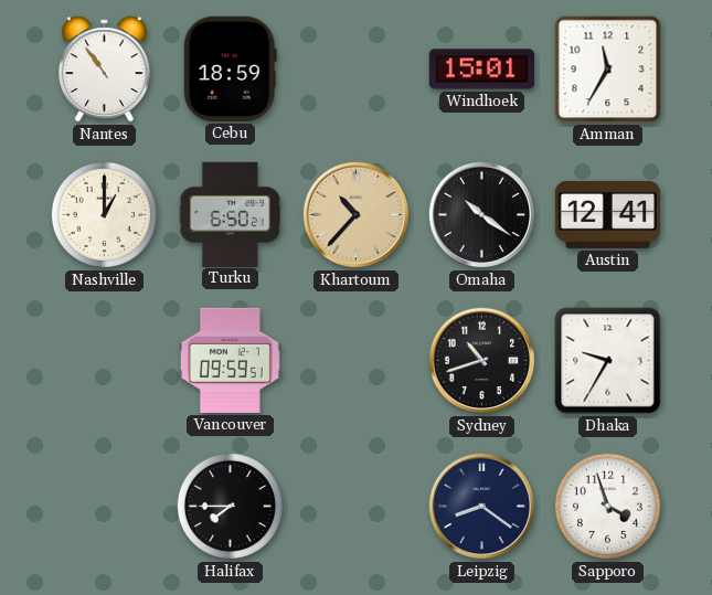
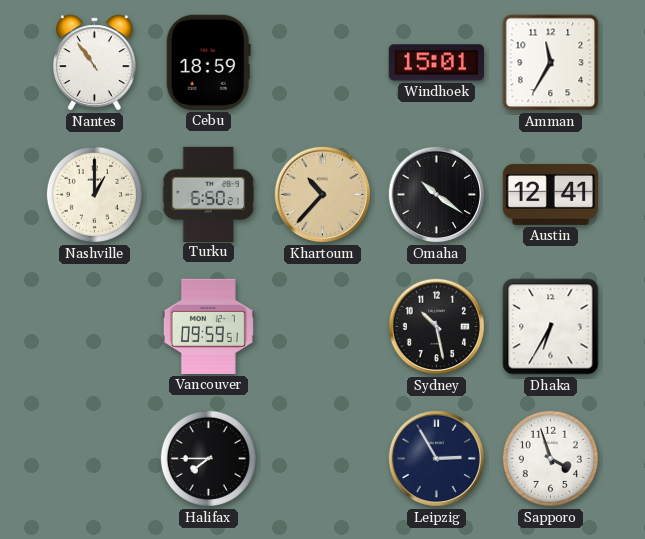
Sydney: 10:42 -> 10:28
Dhaka: 9:35 -> 6:35
Leipzig: 8:21 -> 2:55
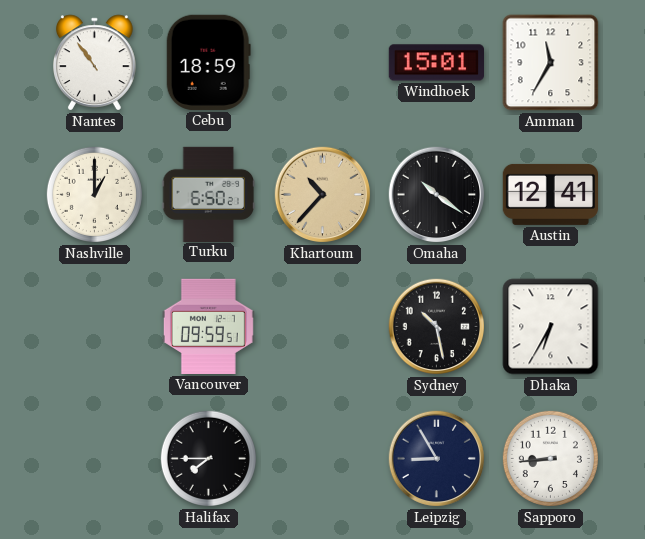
Leipzig: 2:55 -> 8:55
Sapporo: 3:57 -> 8:44
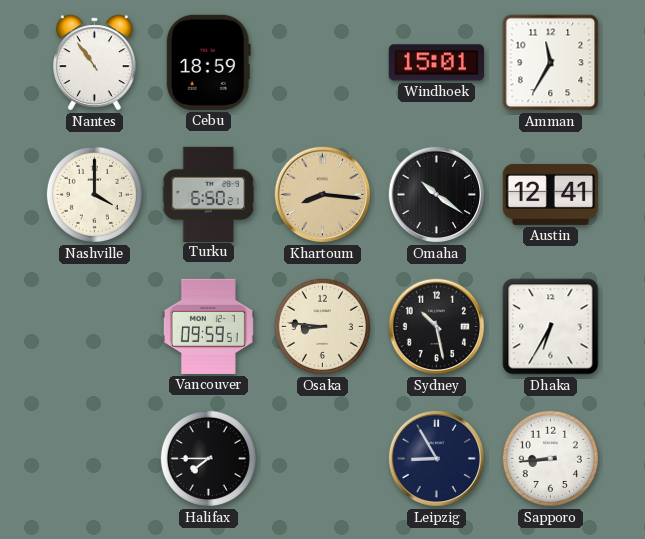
Nashville: 1:00 -> 4:00
Khartoum: 10:37 -> 8:16
Osaka: none -> 8:46
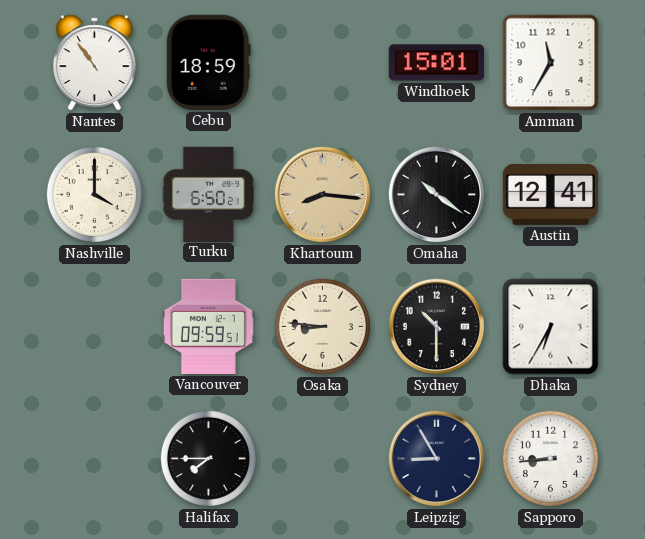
Sydney: 10:28 -> 10:30
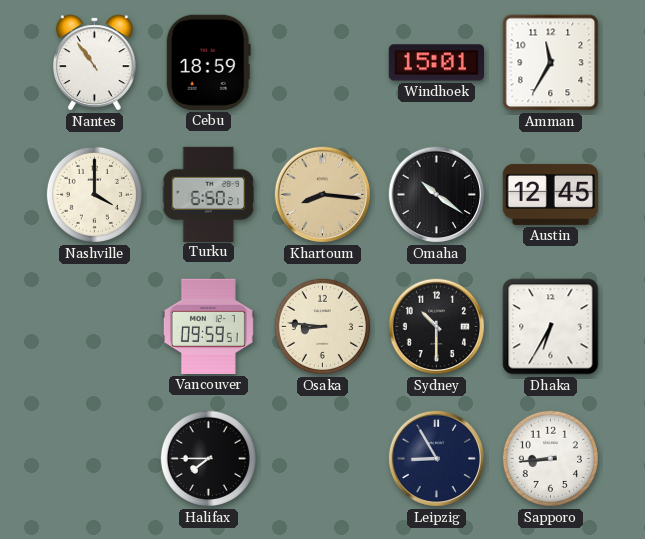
Austin: 12:41 -> 12:45
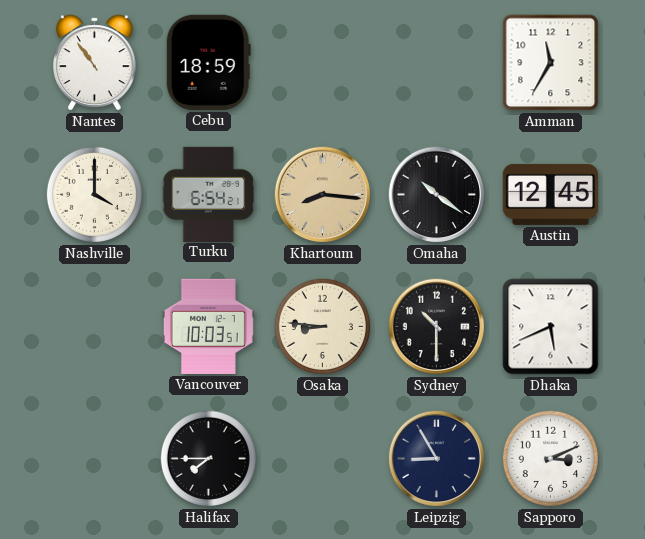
Windhoek: 15:01 -> none
Turku: 6:50 -> 6:54
Vancouver: 09:59 -> 10:03
Dhaka: 6:35 -> 5:41
Sapporo: 8:44 -> 3:11
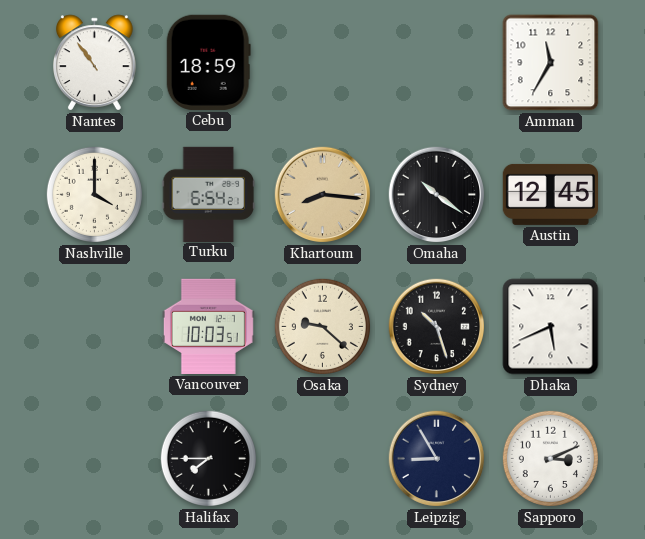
Osaka: 8:46 -> 9:22
Sydney: 10:30 -> 10:27
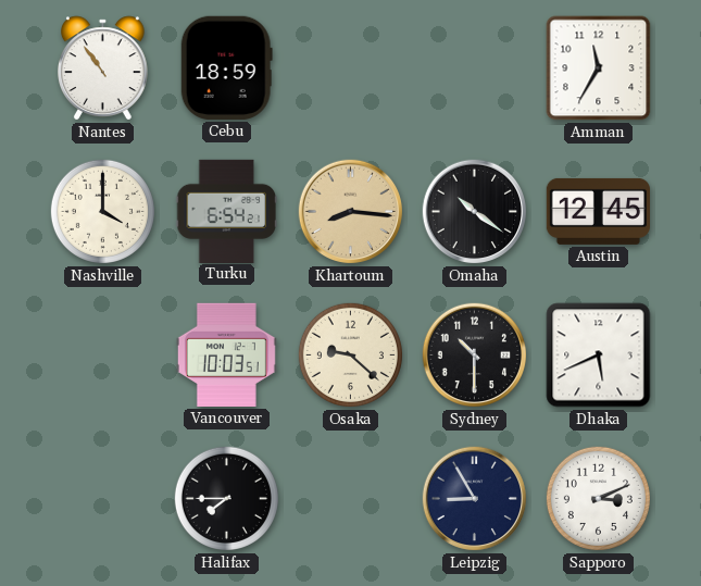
Sydney: 10:27 -> 10:30
